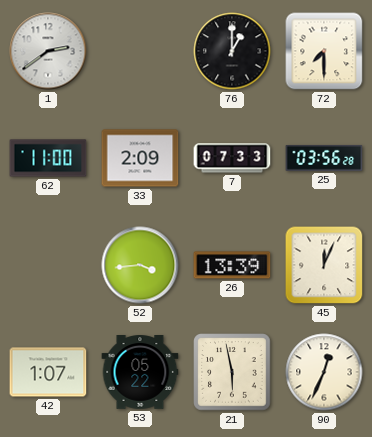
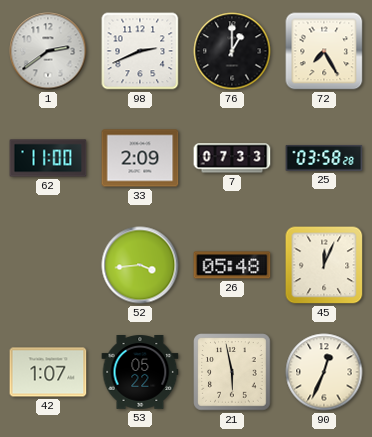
98: none -> 2:41
72: 7:30 -> 7:25
25: 03:56 -> 03:58
26: 13:39 -> 05:48
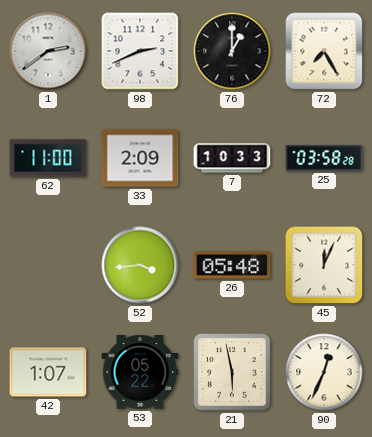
7: 07:33 -> 10:33
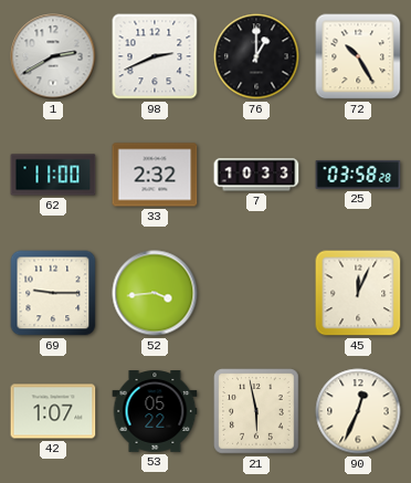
1: 2:39 -> 2:40
72: 7:25 -> 10:25
33: 2:09 -> 2:32
69: none -> 9:15
26: 05:48 -> none
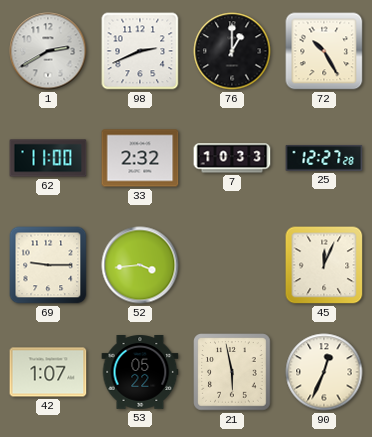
25: 03:58 -> 12:27
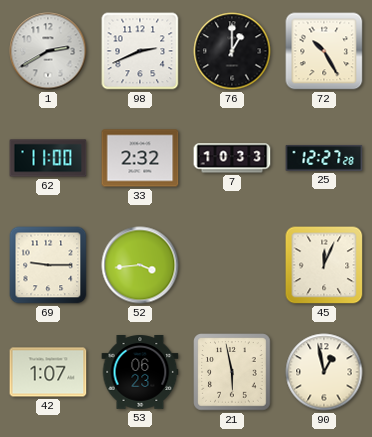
53: 05:22 -> 06:23
90: 12:34 -> 12:58
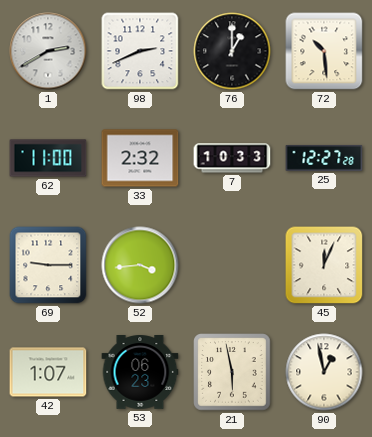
72: 10:25 -> 10:29
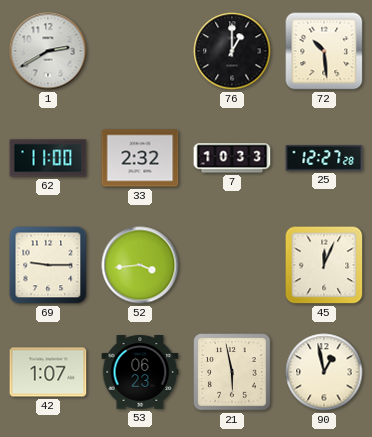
98: 2:41 -> none
